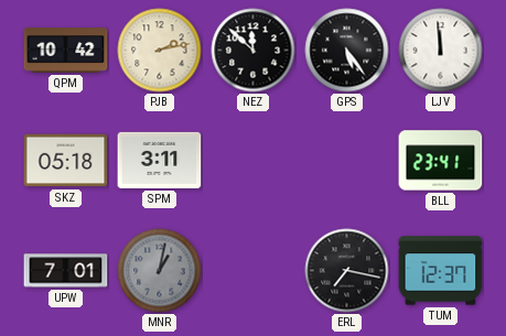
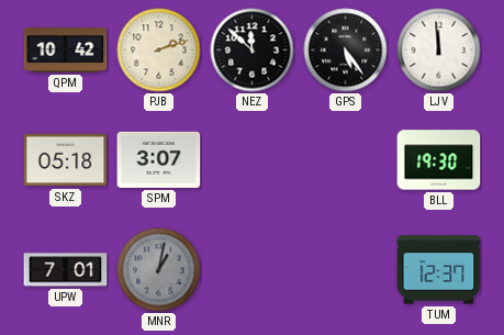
PJB: 2:13 -> 2:12
SPM: 3:11 -> 3:07
BLL: 23:41 -> 19:30
ERL: 7:17 -> none
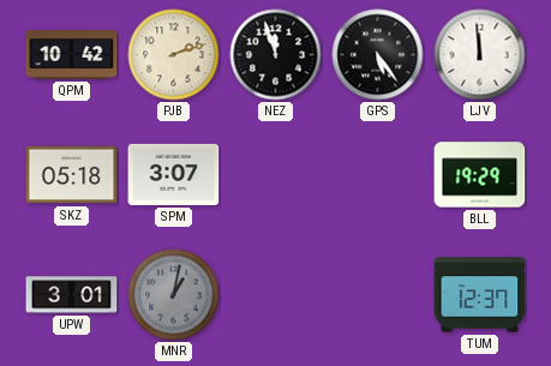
NEZ: 11:52 -> 11:57
BLL: 19:30 -> 19:29
UPW: 7:01 -> 3:01
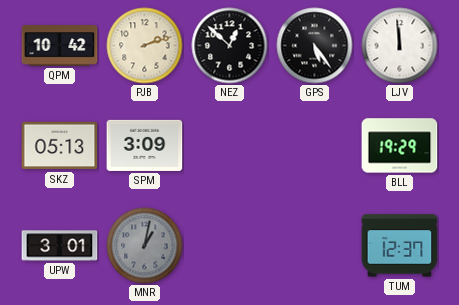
NEZ: 11:57 -> 12:52
SKZ: 05:18 -> 05:13
SPM: 3:07 -> 3:09
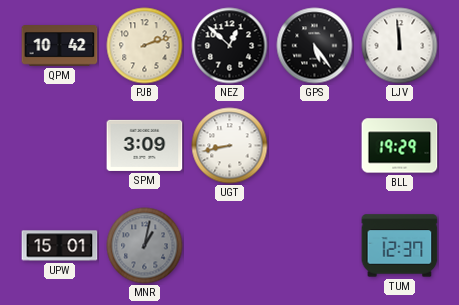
SKZ: 05:13 -> none
UGT: none -> 8:43
UPW: 3:01 -> 15:01
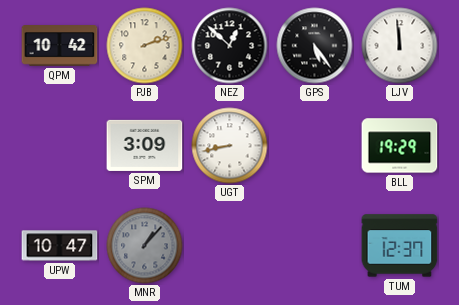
UPW: 15:01 -> 10:47
MNR: 1:02 -> 1:07
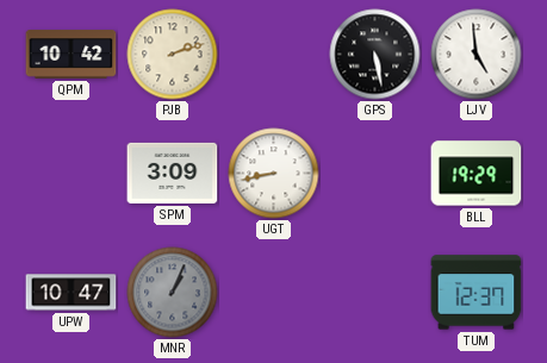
NEZ: 12:52 -> none
GPS: 5:24 -> 5:28
LJV: 11:59 -> 4:59
MNR: 1:07 -> 1:04
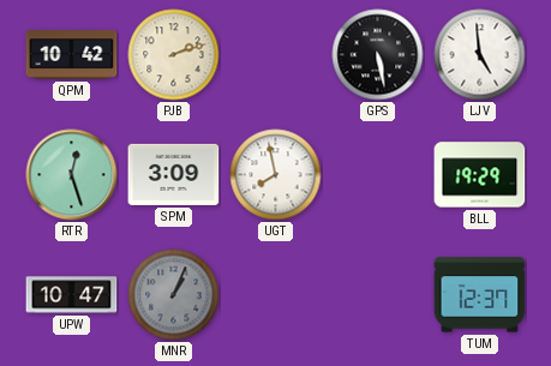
RTR: none -> 12:27
UGT: 8:43 -> 7:58
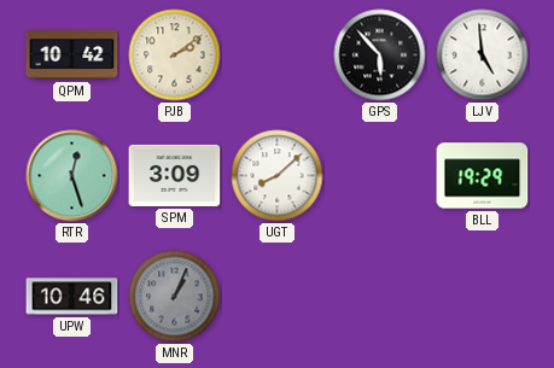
PJB: 2:12 -> 2:09
GPS: 5:28 -> 5:53
UGT: 7:58 -> 8:08
UPW: 10:47 -> 10:46
TUM: 12:37 -> none
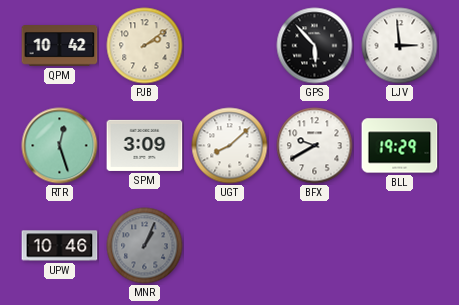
LJV: 4:59 -> 2:59
BFX: none -> 9:40
